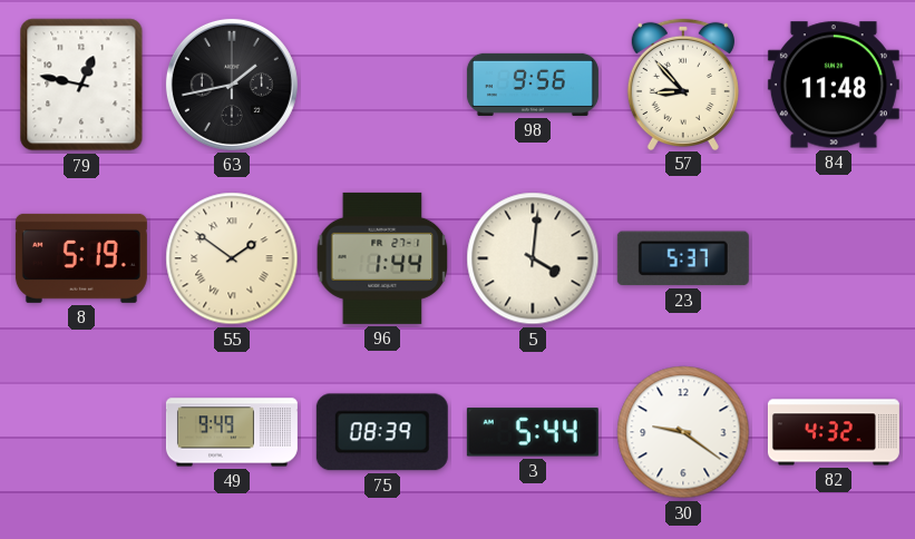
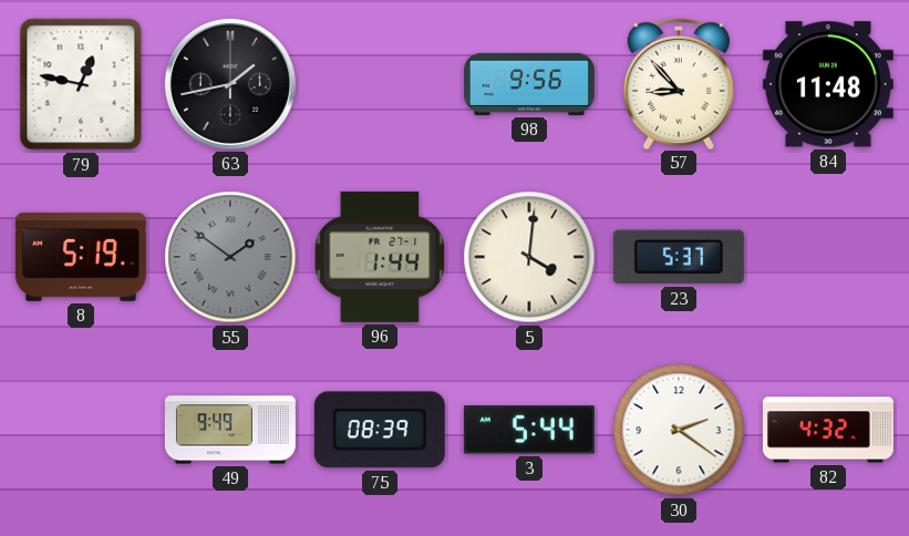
55 dial: cream -> grey
30: 9:21 -> 2:21
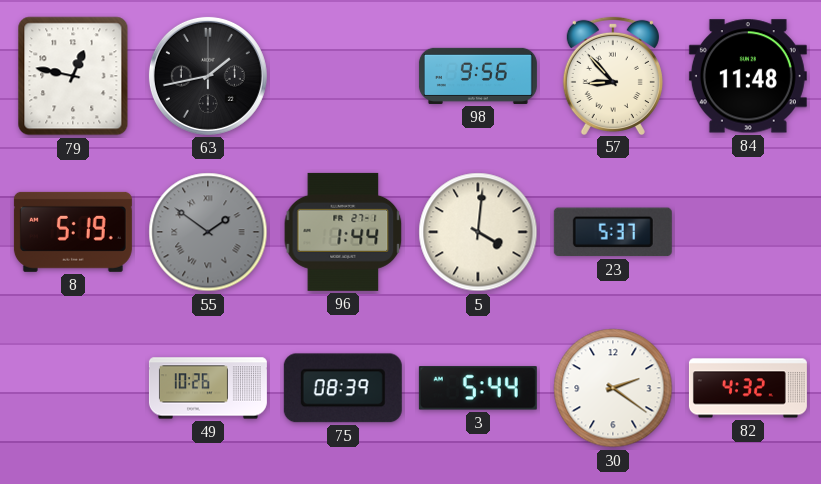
49: 9:49 -> 10:26
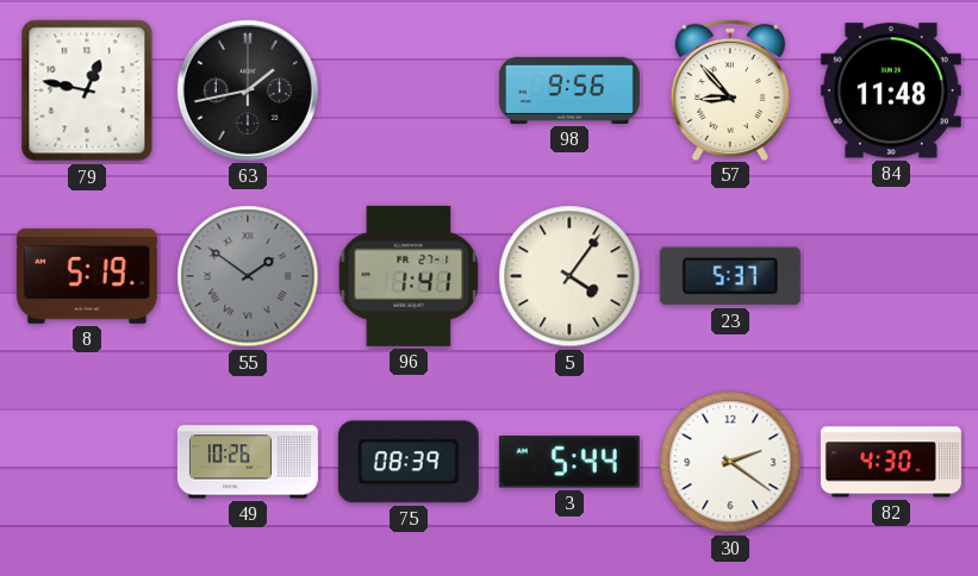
96: 1:44 -> 1:41
5: 4:01 -> 4:06
82: 4:32 -> 4:30
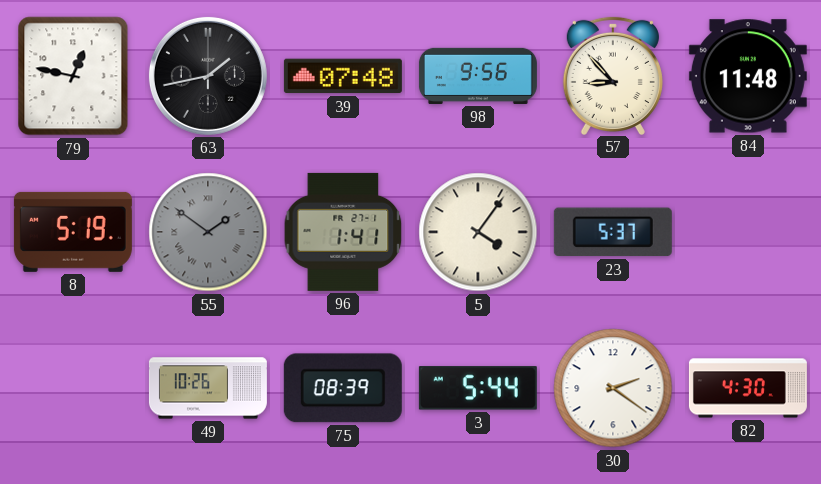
39: none -> 07:48
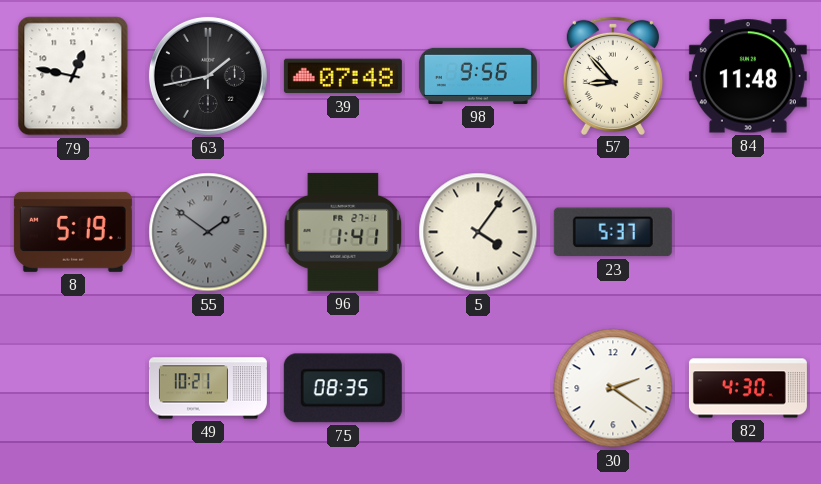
49: 10:26 -> 10:21
75: 08:39 -> 08:35
3: 5:44 -> none
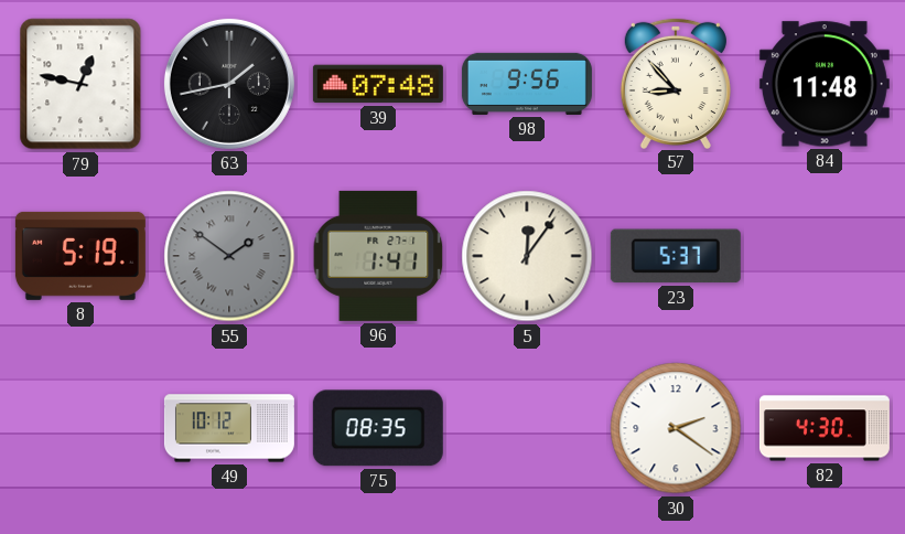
5: 4:06 -> 12:06
49: 10:21 -> 10:12
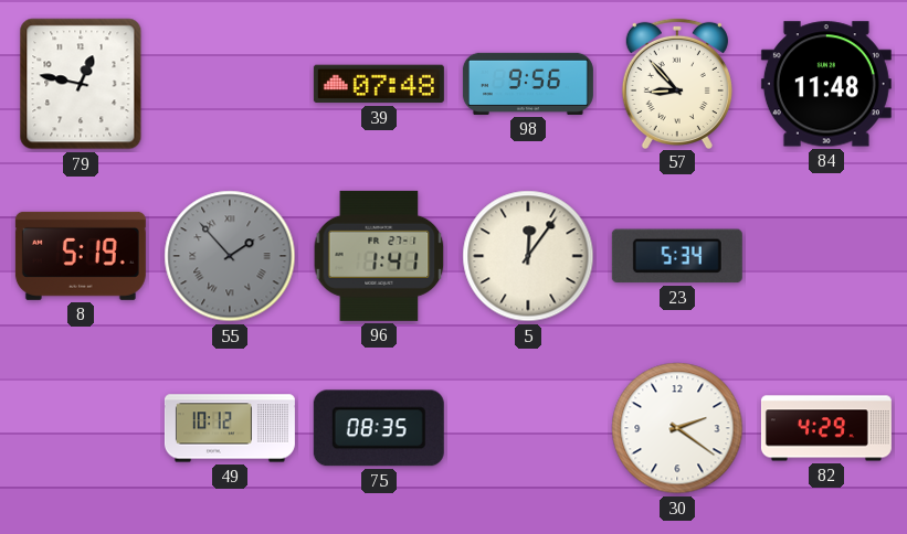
63: 1:43 -> none
55: 1:51 -> 1:53
23: 5:37 -> 5:34
82: 4:30 -> 4:29
